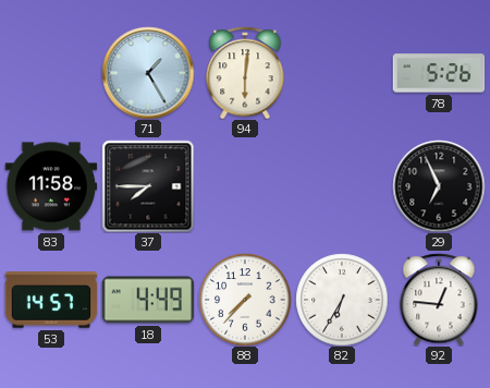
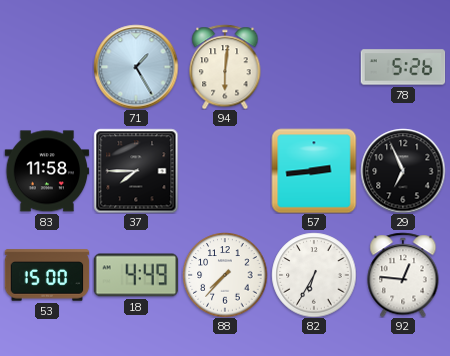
57: none -> 2:44
53: 14:57 -> 15:00
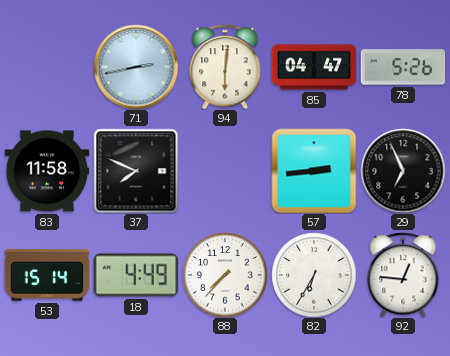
71: 1:25 -> 2:43
85: none -> 04:47
37: 7:45 -> 7:49
53: 15:00 -> 15:14
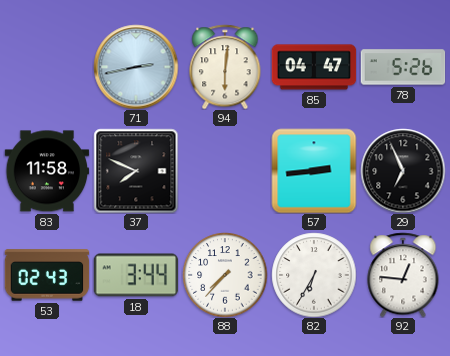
53: 15:14 -> 02:43
18: 4:49 -> 3:44
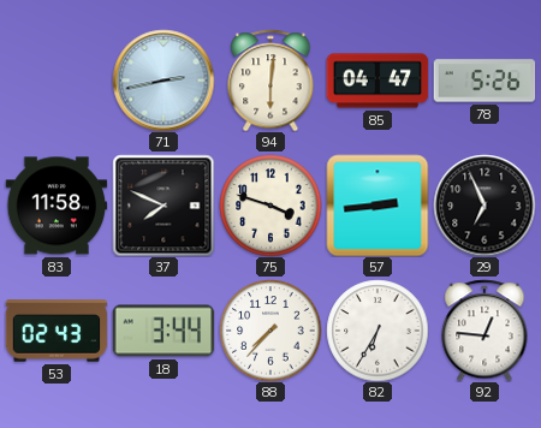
75: none -> 3:48
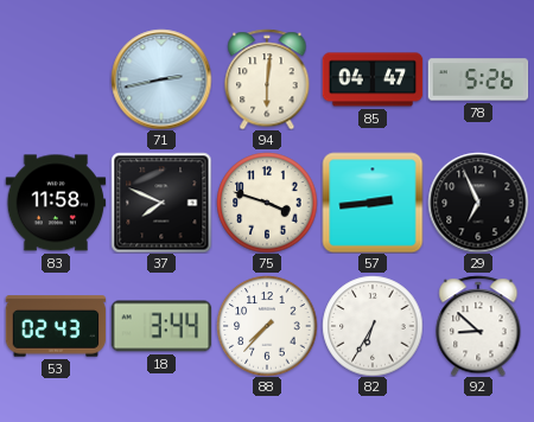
92: 12:46 -> 8:52
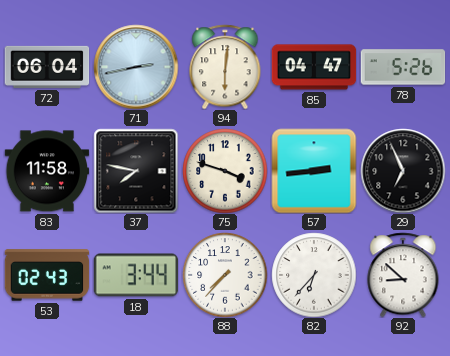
72: none -> 06:04
37: 7:49 -> 7:47
82: 6:35 -> 6:37
